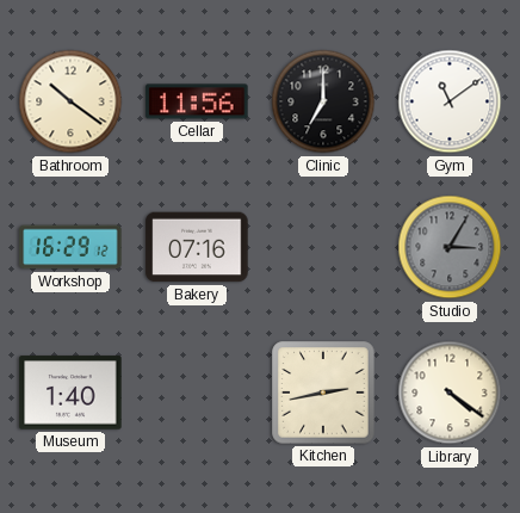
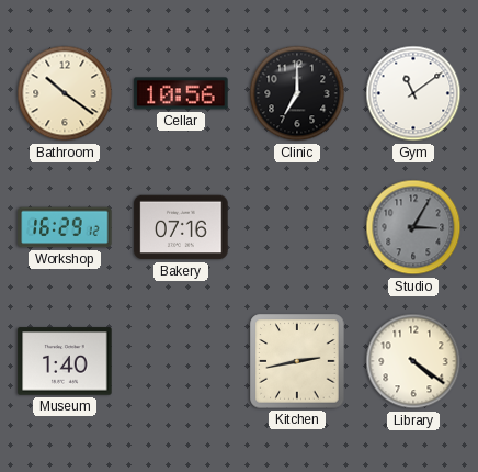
Cellar: 11:56 -> 10:56
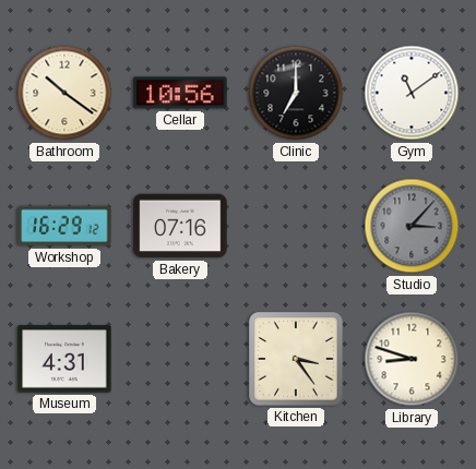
Studio: 3:05 -> 3:07
Museum: 1:40 -> 4:31
Kitchen: 2:43 -> 3:24
Library: 4:21 -> 8:48
